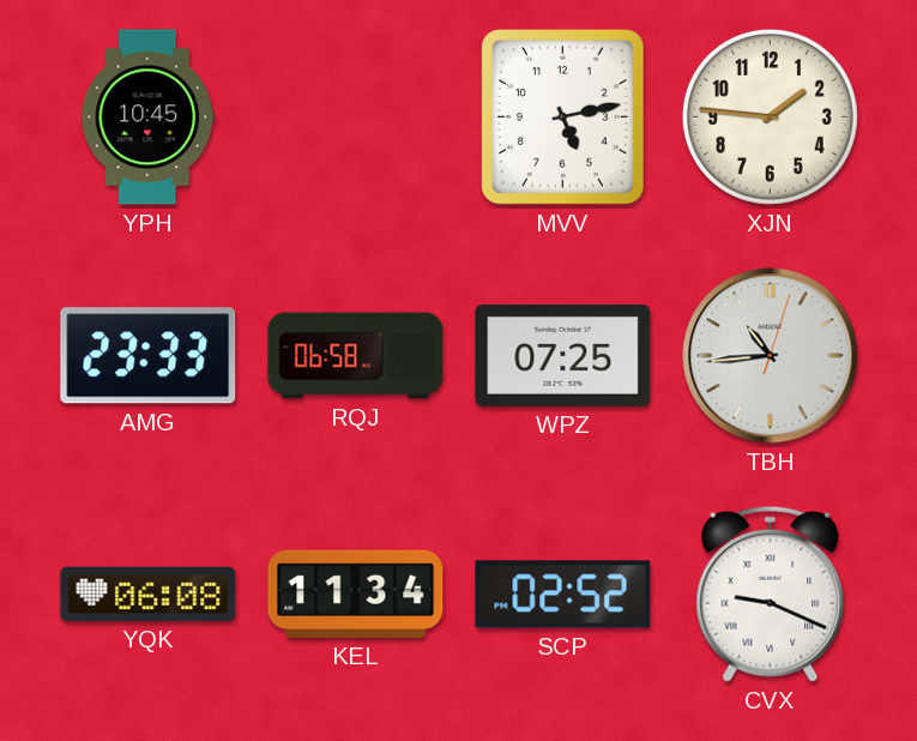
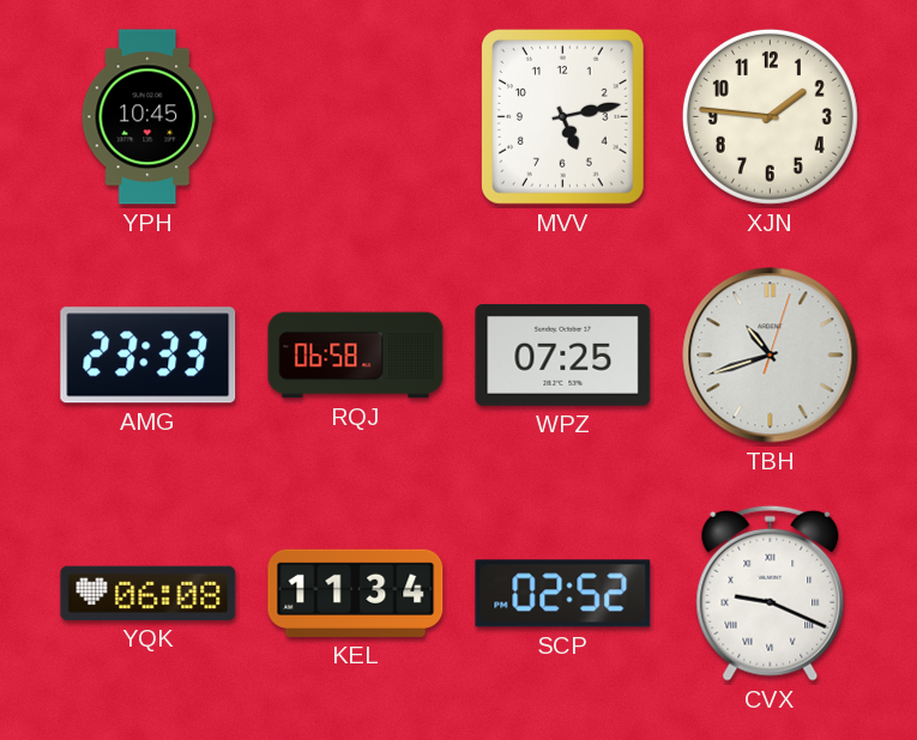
TBH: 10:44 -> 10:42
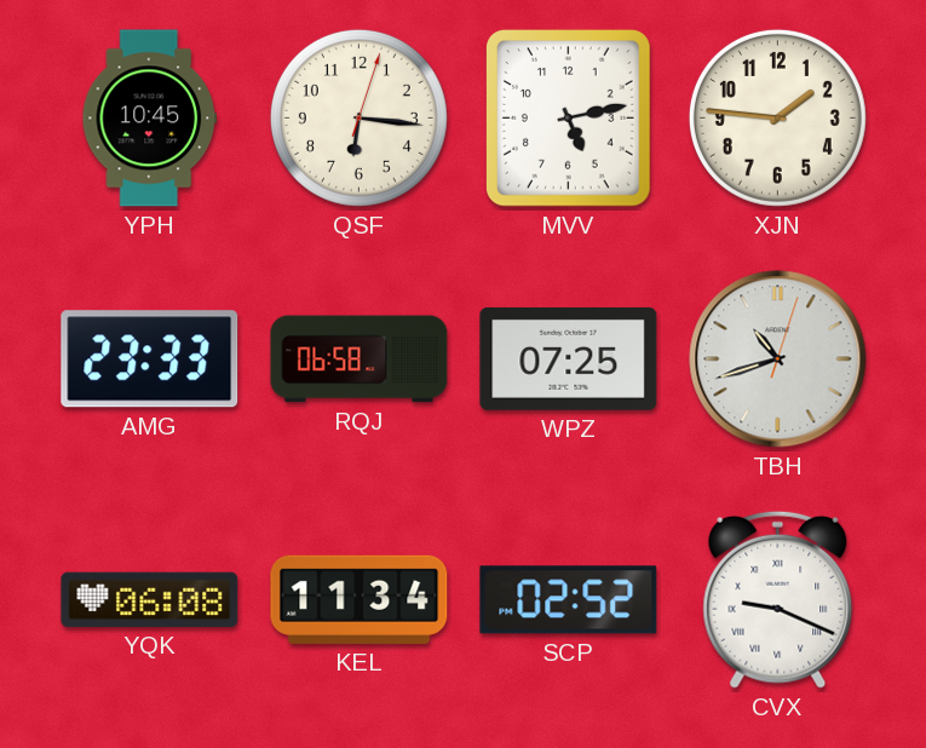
QSF: none -> 6:16
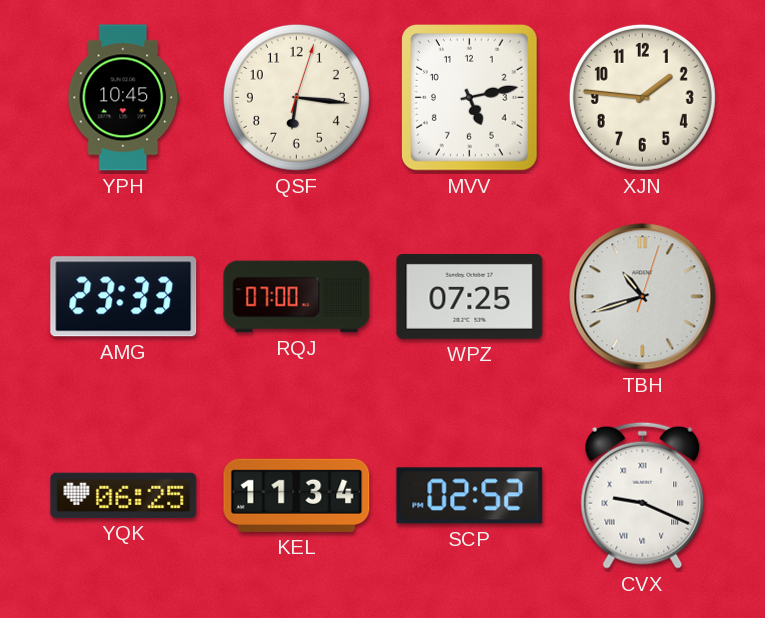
RQJ: 06:58 -> 07:00
YQK: 06:08 -> 06:25
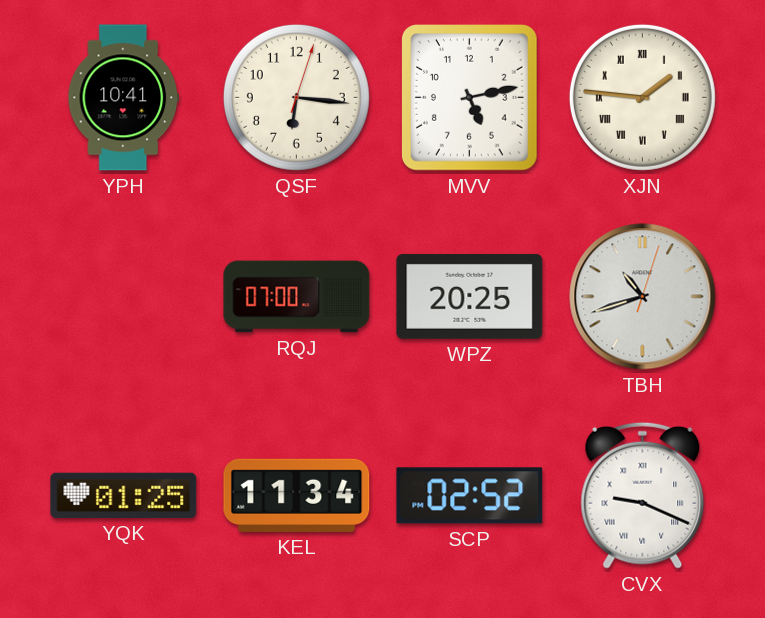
YPH: 10:45 -> 10:41
XJN numerals: Arabic -> Roman
AMG: 23:33 -> none
WPZ: 07:25 -> 20:25
YQK: 06:25 -> 01:25
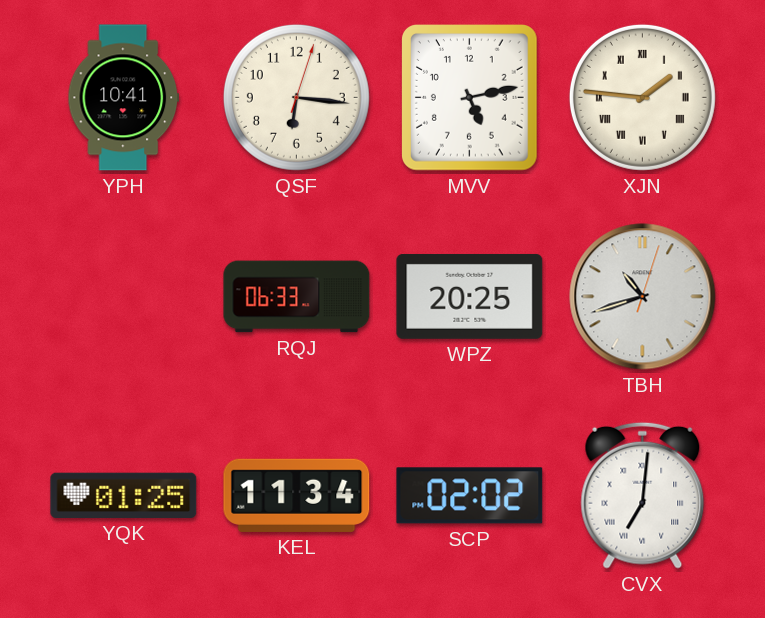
RQJ: 07:00 -> 06:33
SCP: 02:52 -> 02:02
CVX: 9:19 -> 7:01
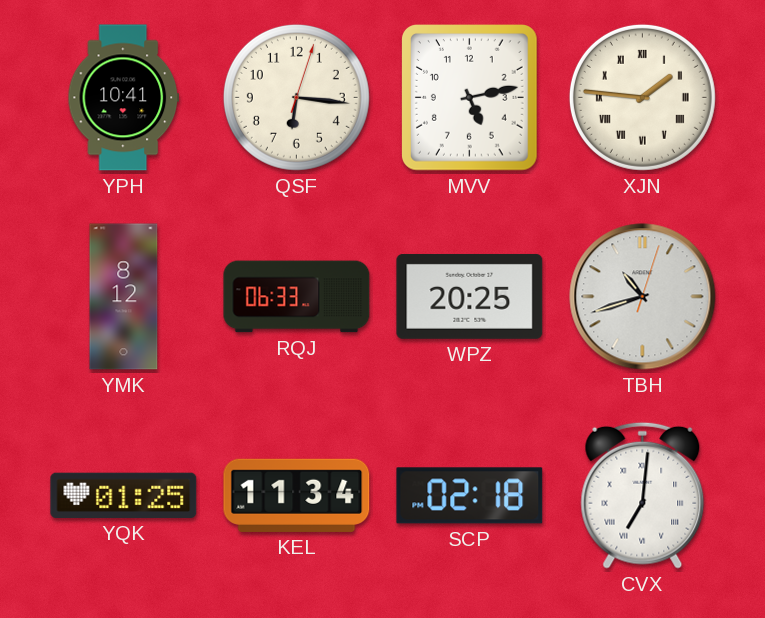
YMK: none -> 8:12
SCP: 02:02 -> 02:18
